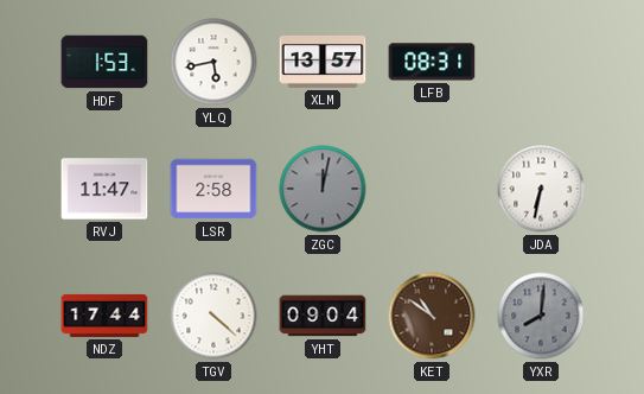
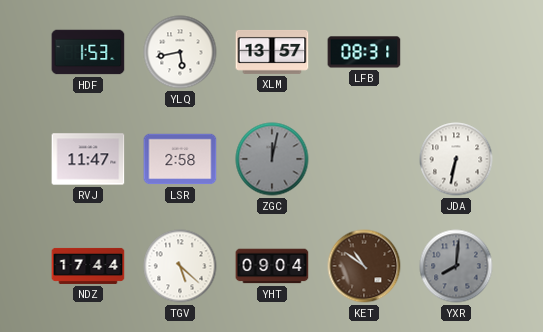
TGV: 4:22 -> 5:22
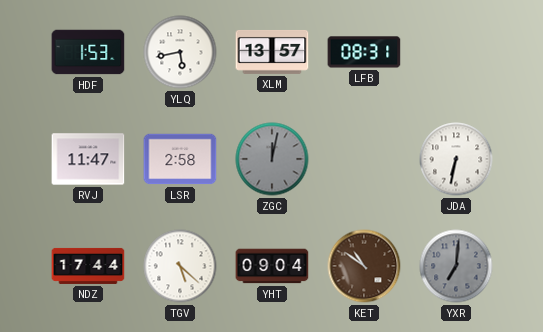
YXR: 8:01 -> 7:01
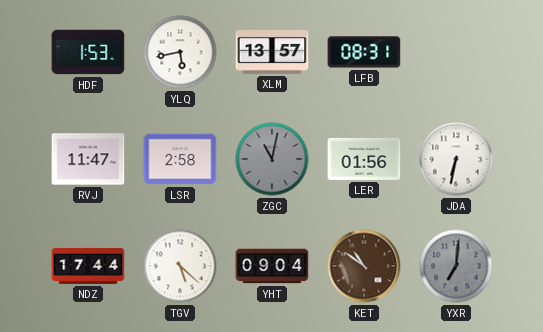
ZGC: 12:02 -> 11:02
LER: none -> 01:56
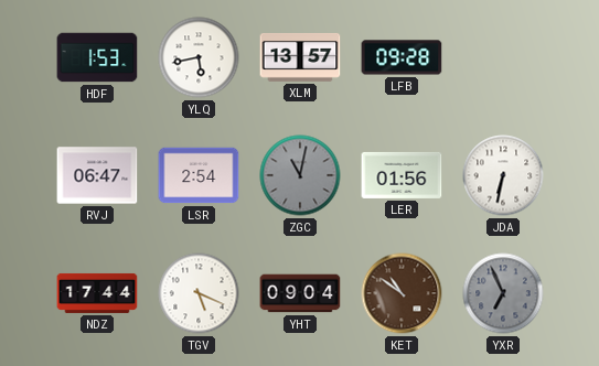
LFB: 08:31 -> 09:28
RVJ: 11:47 -> 06:47
LSR: 2:58 -> 2:54
TGV: 5:22 -> 5:19
YXR: 7:01 -> 6:56
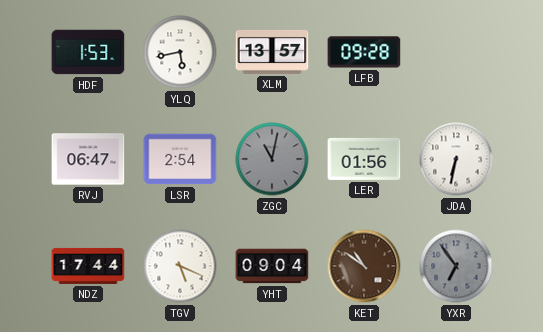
YXR: 6:56 -> 6:54
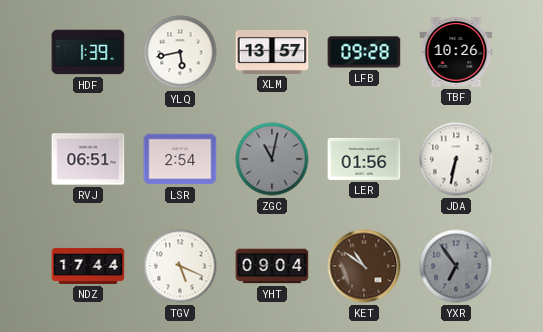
HDF: 1:53 -> 1:39
TBF: none -> 10:26
RVJ: 06:47 -> 06:51
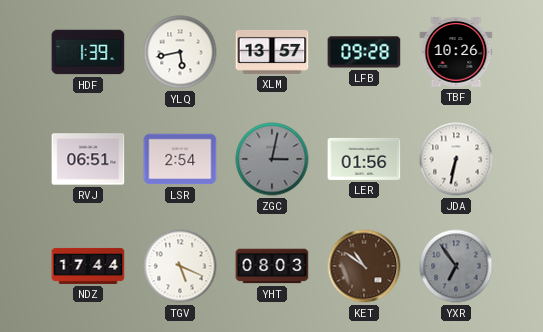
ZGC: 11:02 -> 3:02
YHT: 09:04 -> 08:03
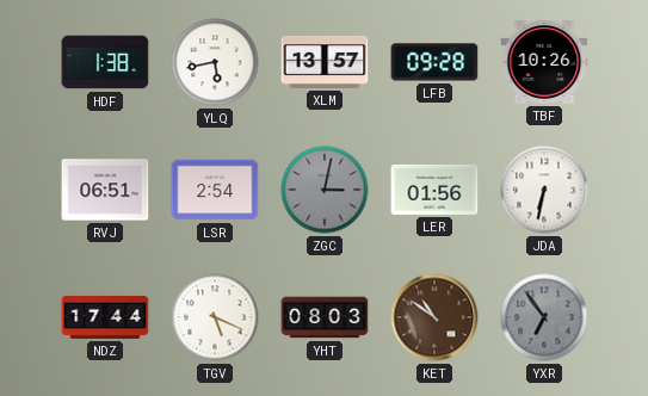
HDF: 1:39 -> 1:38
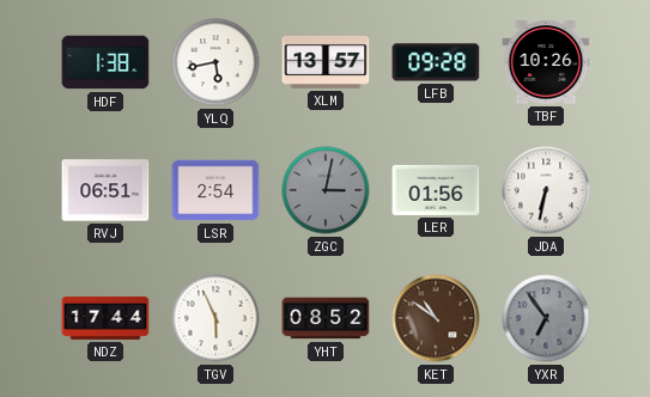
TGV: 5:19 -> 5:56
YHT: 08:03 -> 08:52
